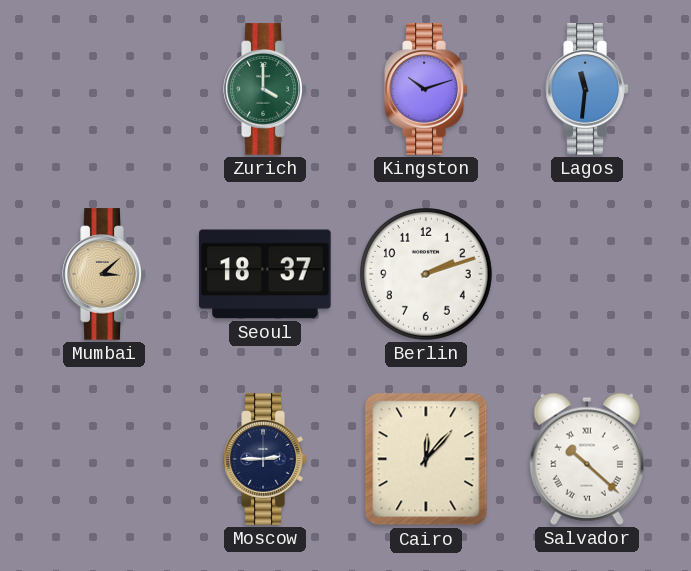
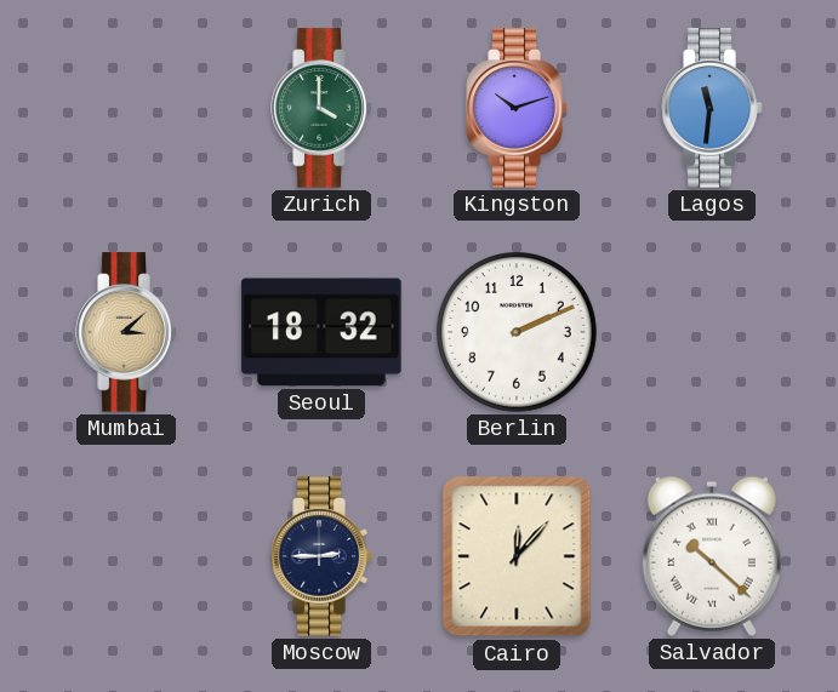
Seoul: 18:37 -> 18:32
Berlin: 2:12 -> 2:11
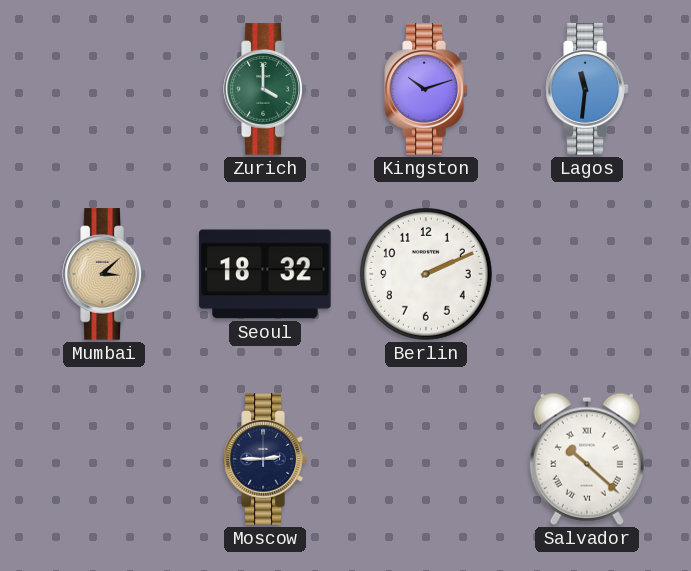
Cairo: 12:07 -> none
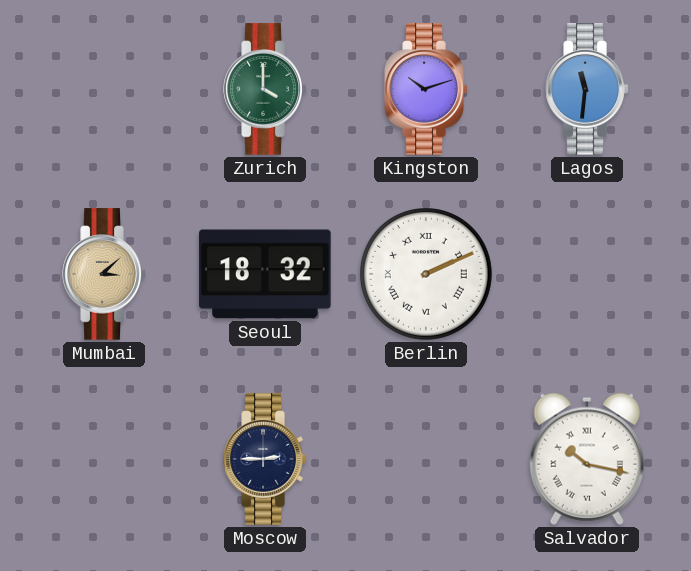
Berlin numerals: Arabic -> Roman
Salvador: 10:22 -> 10:17
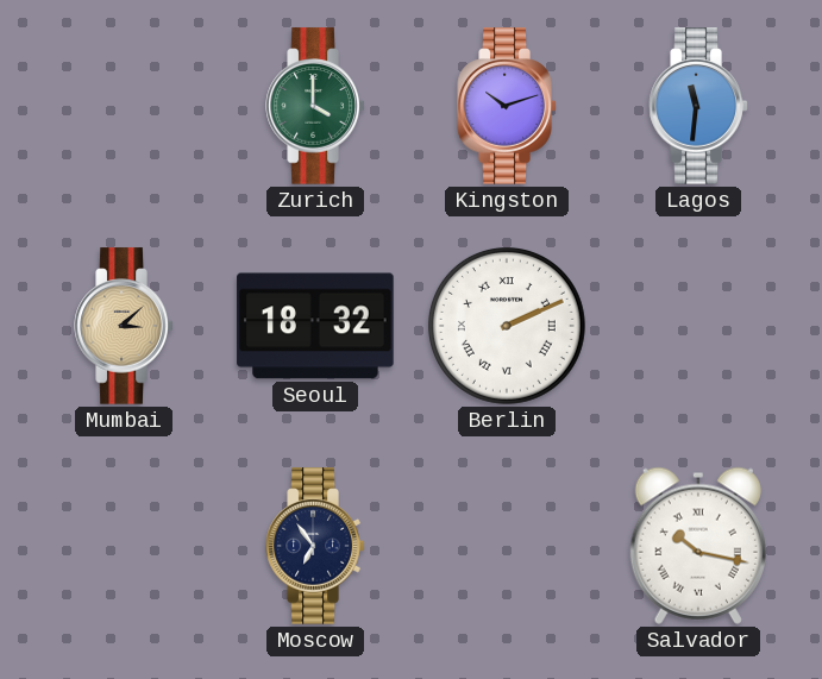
Moscow: 2:45 -> 6:54
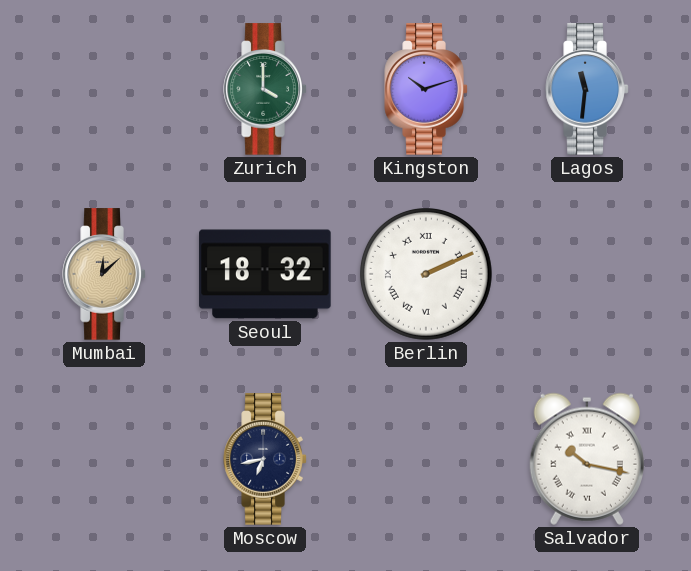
Mumbai: 3:08 -> 12:08
Moscow: 6:54 -> 6:43
